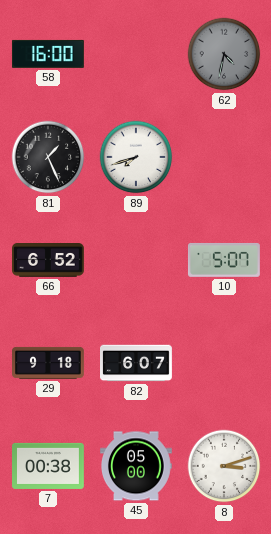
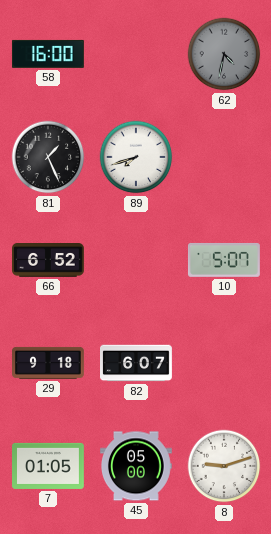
7: 00:38 -> 01:05
8: 3:12 -> 9:12
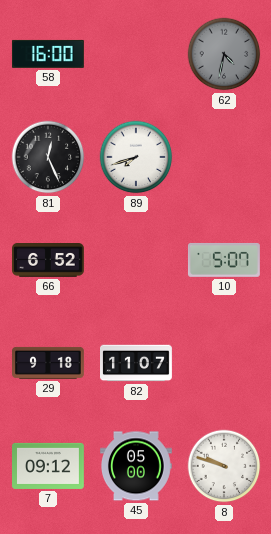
81: 1:26 -> 12:26
82: 6:07 -> 11:07
7: 01:05 -> 09:12
8: 9:12 -> 9:48
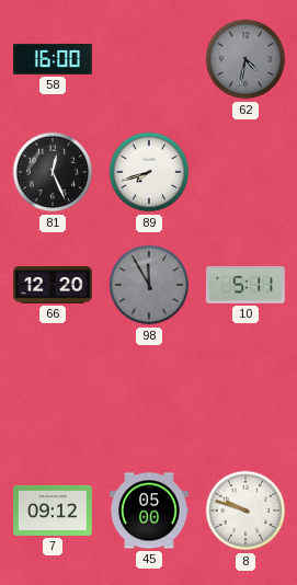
66: 6:52 -> 12:20
98: none -> 11:55
10: 5:07 -> 5:11
29: 9:18 -> none
82: 11:07 -> none
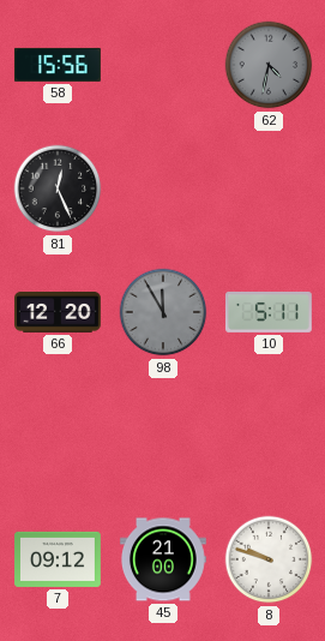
58: 16:00 -> 15:56
89: 7:42 -> none
45: 05:00 -> 21:00
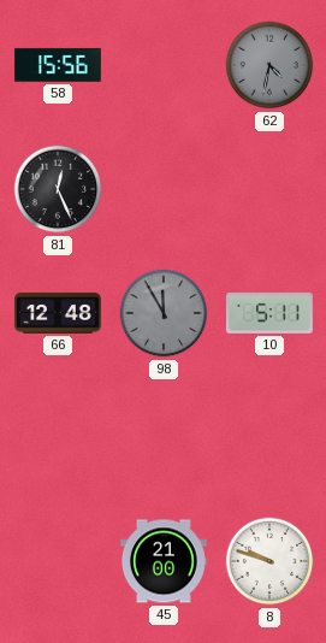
66: 12:20 -> 12:48
7: 09:12 -> none
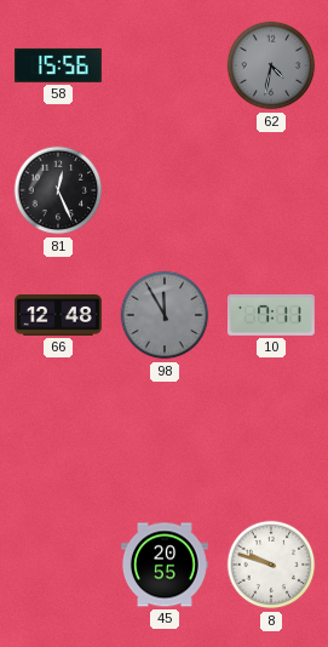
10: 5:11 -> 7:11
45: 21:00 -> 20:55
